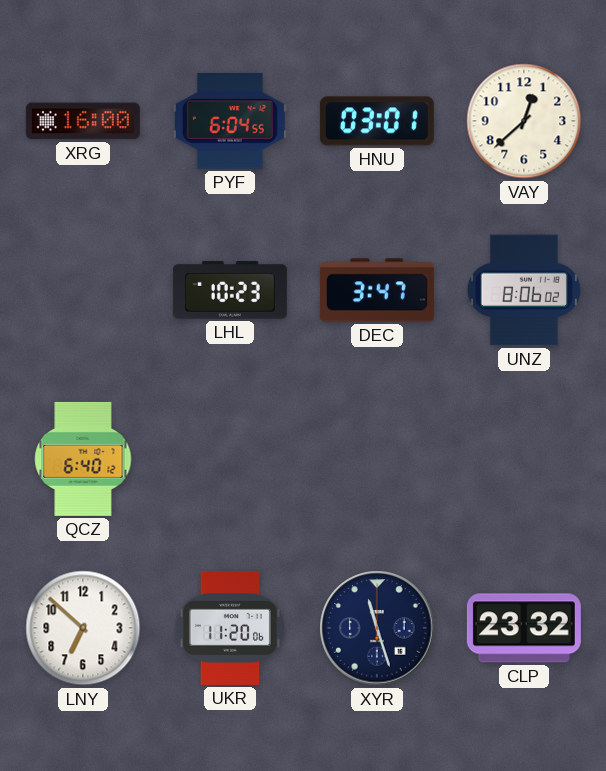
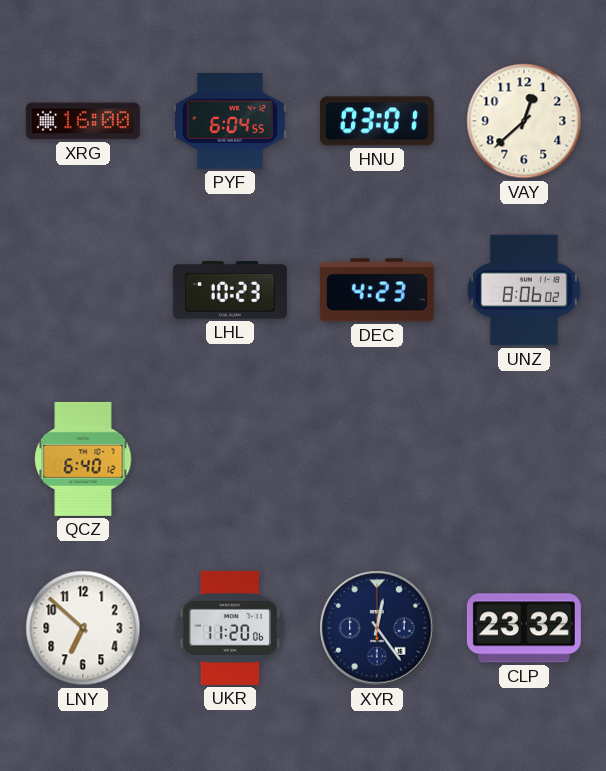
DEC: 3:47 -> 4:23
XYR: 11:27 -> 12:24
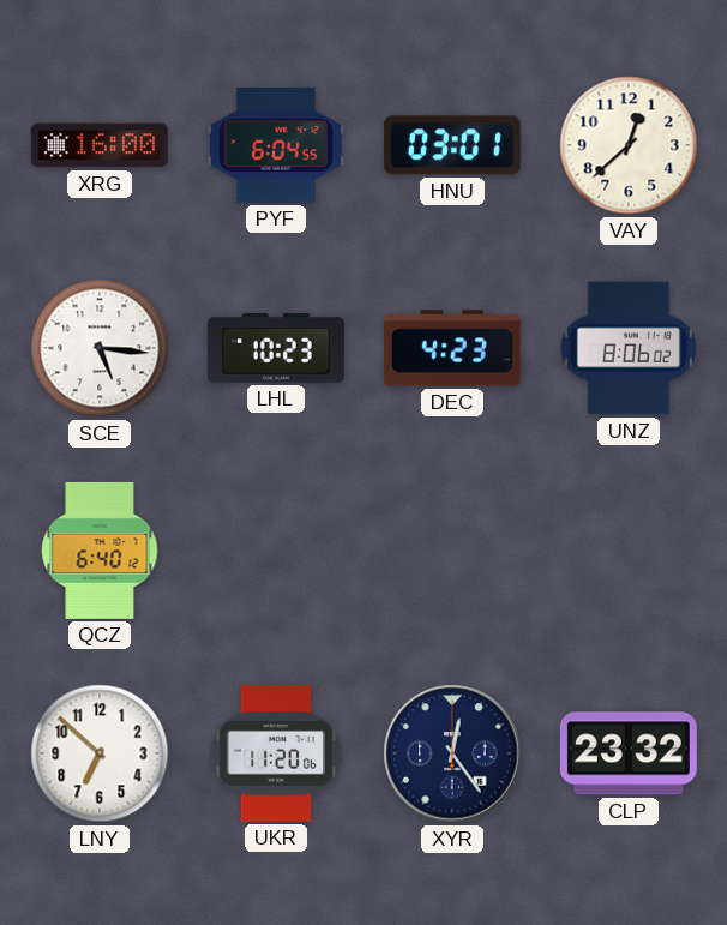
SCE: none -> 5:16
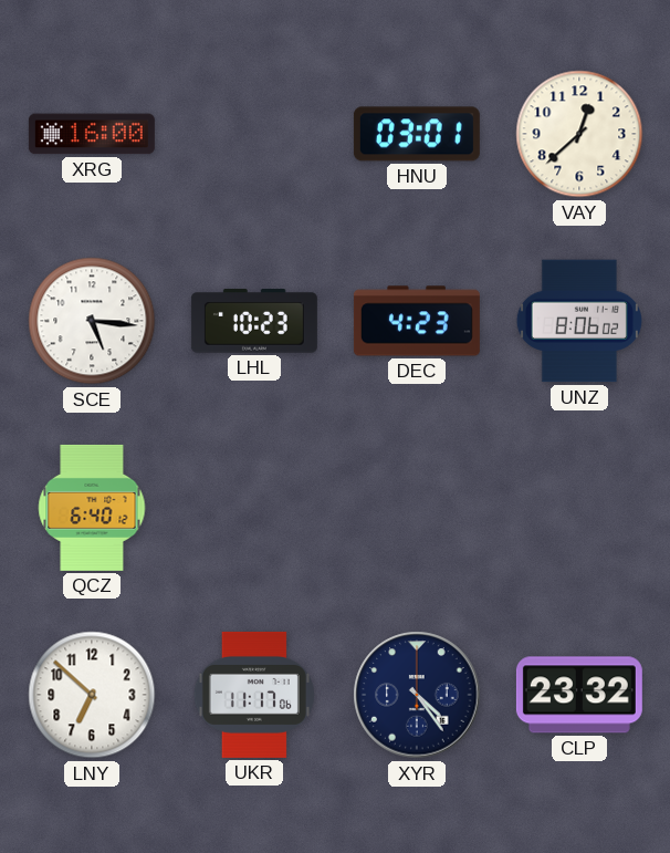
PYF: 6:04 -> none
UKR: 11:20 -> 11:17
XYR: 12:24 -> 4:24
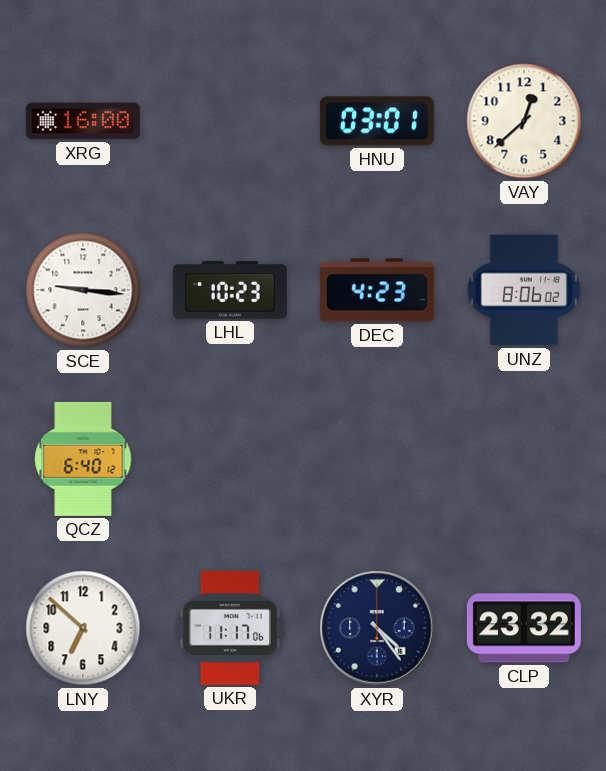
SCE: 5:16 -> 9:16
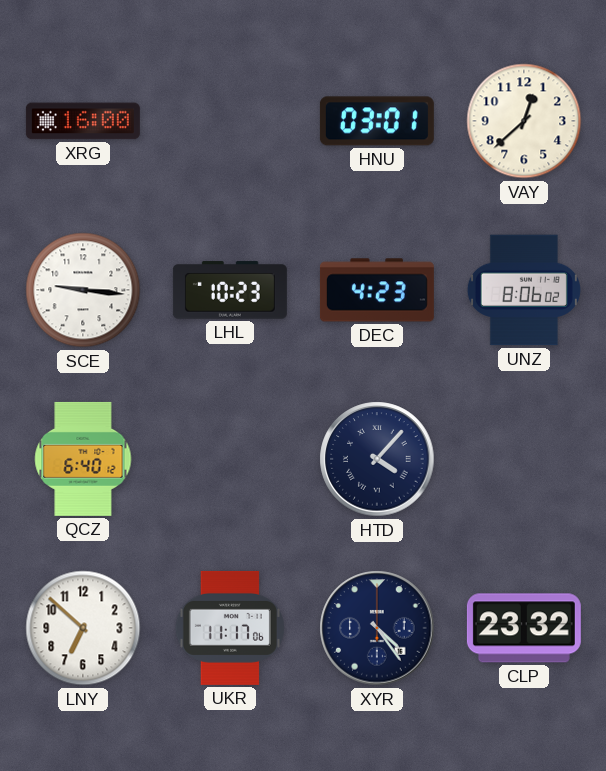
HTD: none -> 4:07
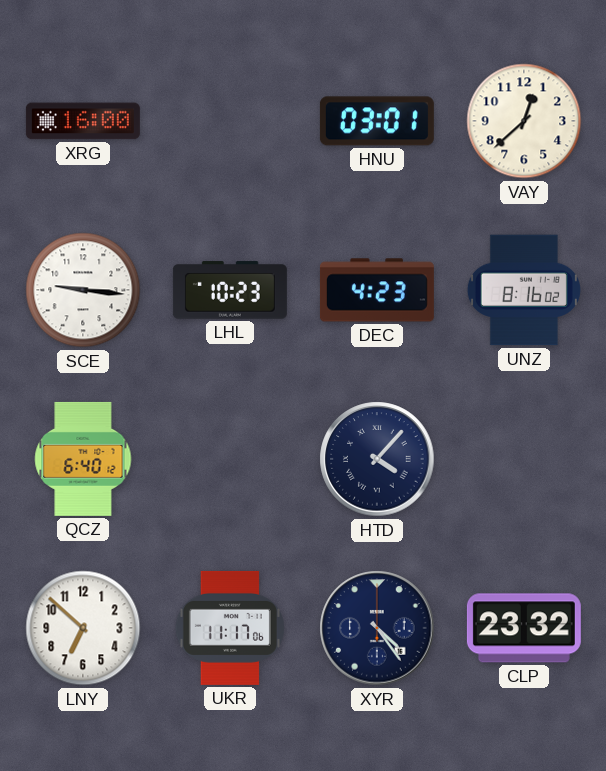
UNZ: 8:06 -> 8:16
